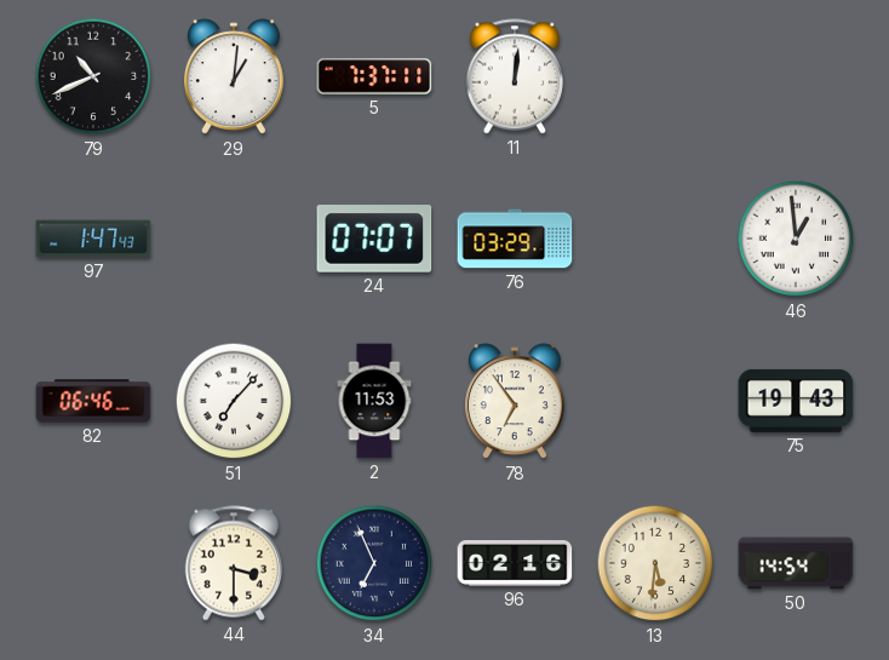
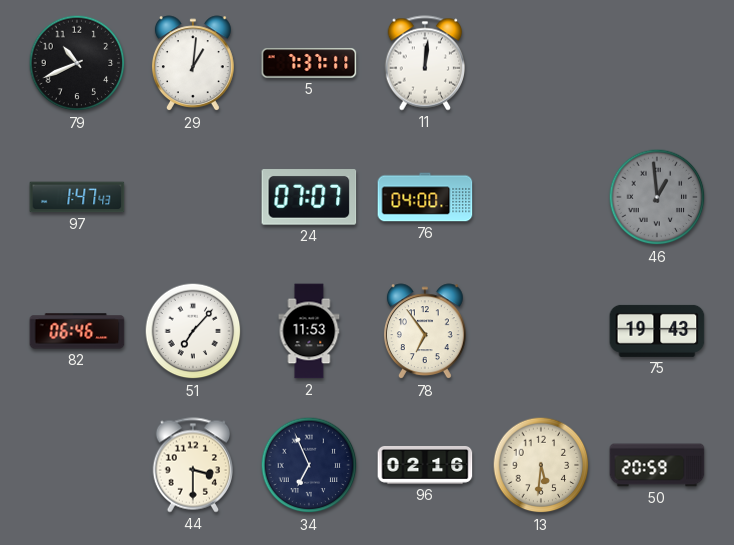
76: 03:29 -> 04:00
46 dial: white -> grey
50: 14:54 -> 20:59
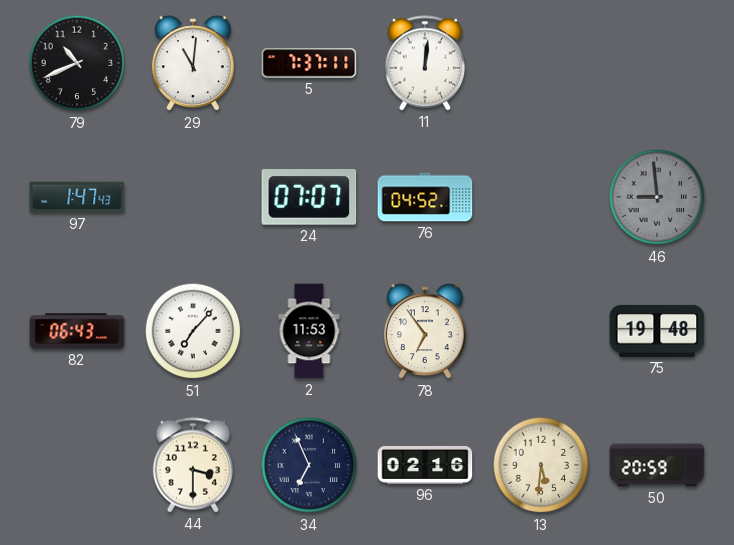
29: 1:01 -> 11:01
76: 04:00 -> 04:52
46: 12:59 -> 8:59
82: 06:46 -> 06:43
75: 19:43 -> 19:48
